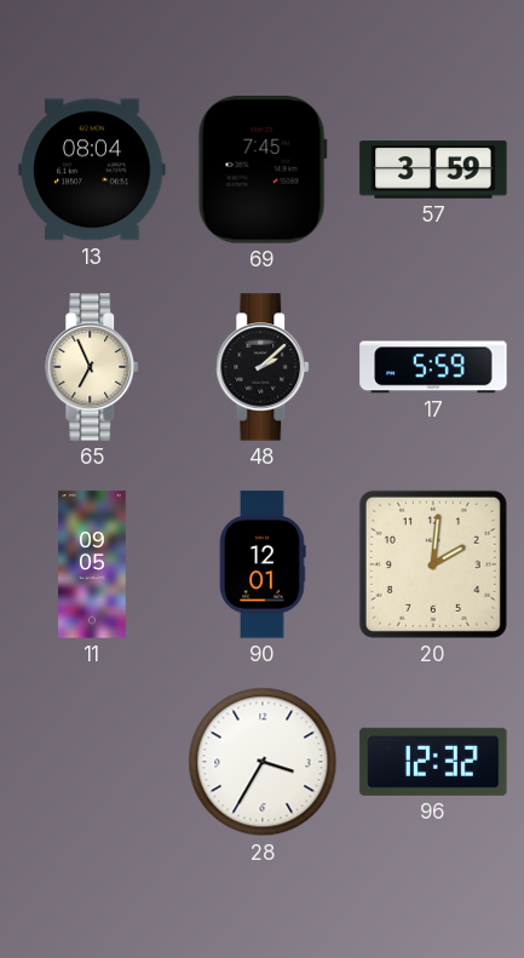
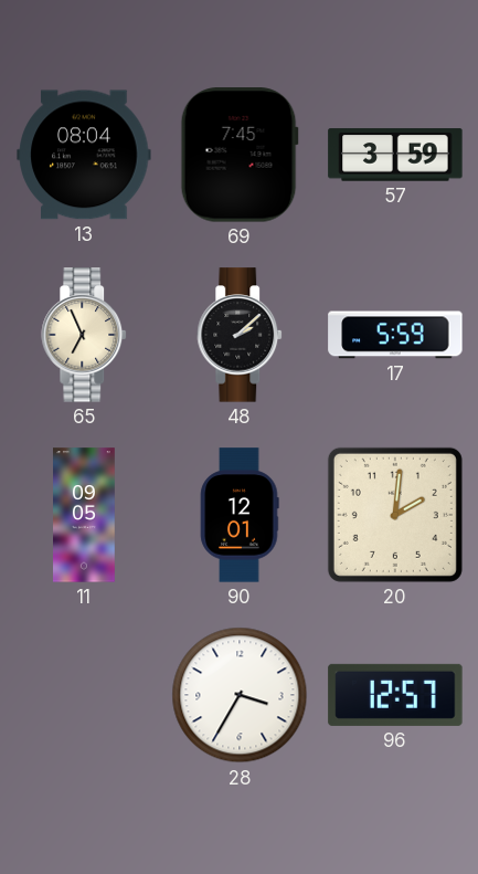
96: 12:32 -> 12:57
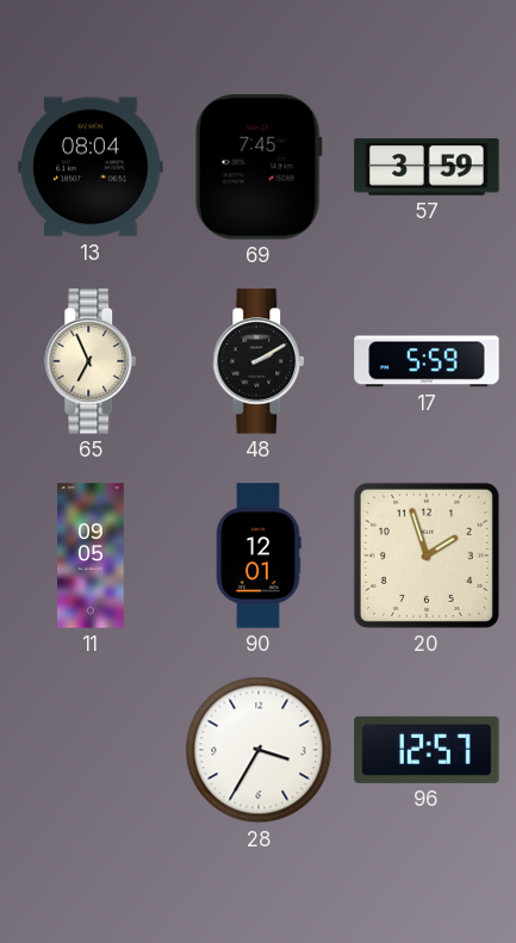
48: 2:08 -> 2:10
20: 2:01 -> 1:57
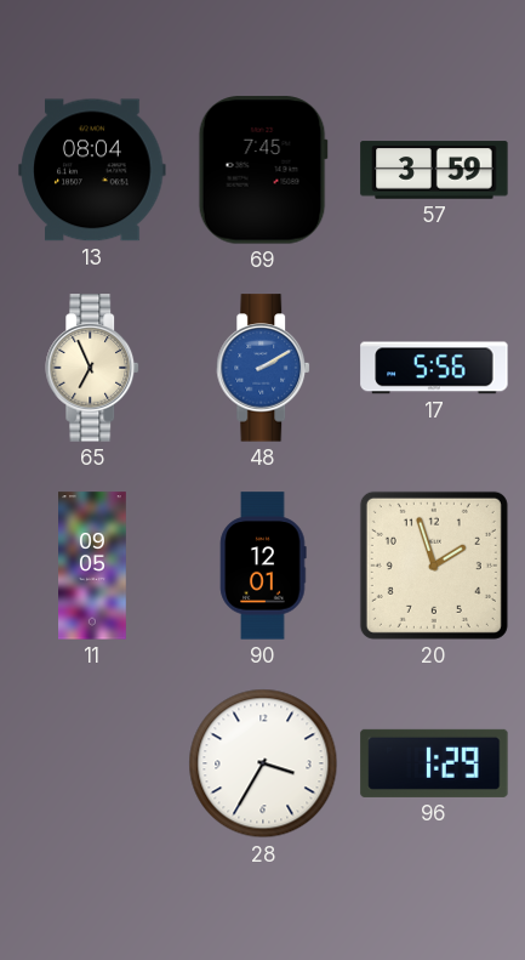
48 dial: black -> blue
17: 5:59 -> 5:56
96: 12:57 -> 1:29
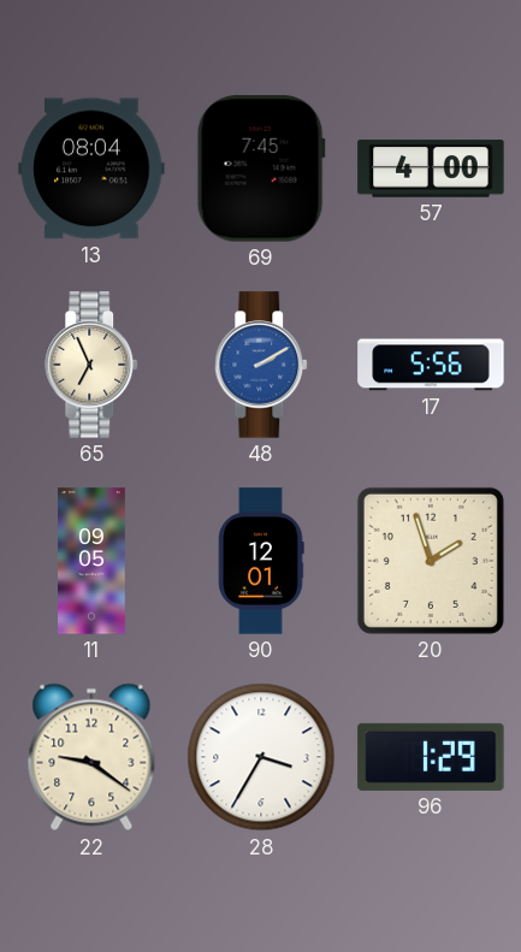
57: 3:59 -> 4:00
22: none -> 9:21
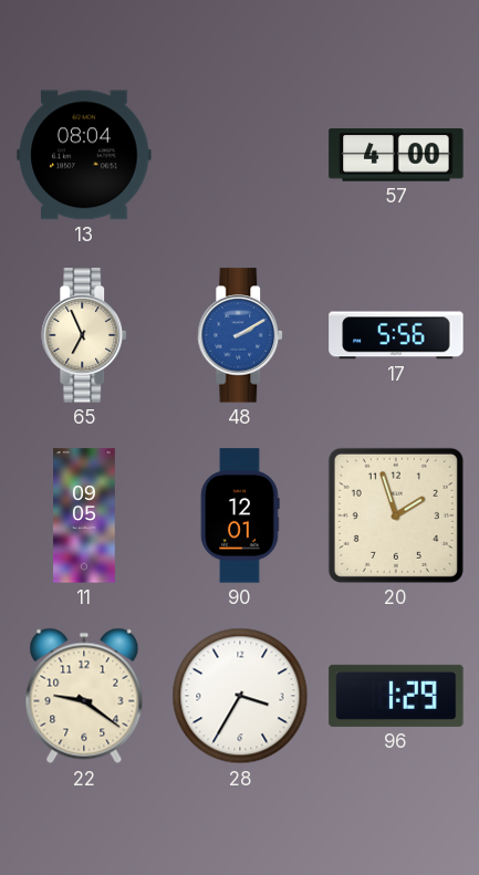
69: 7:45 -> none
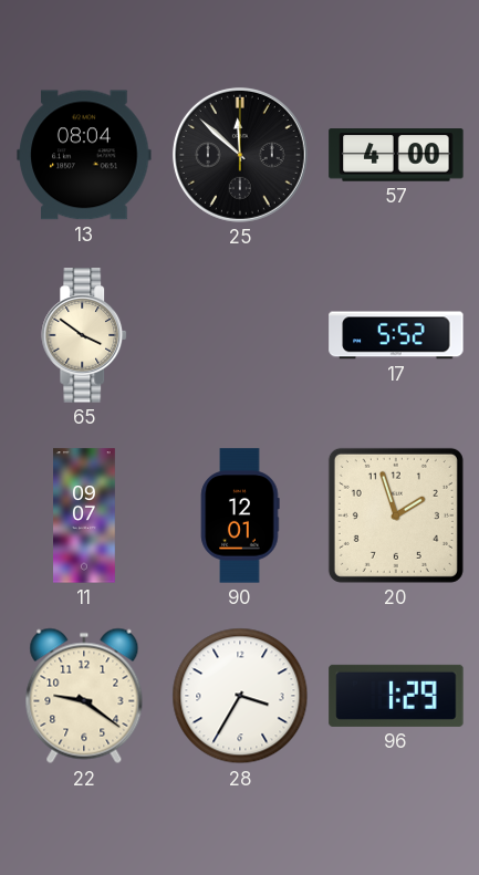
25: none -> 11:52
65: 6:56 -> 3:51
48: 2:10 -> none
17: 5:56 -> 5:52
11: 09:05 -> 09:07
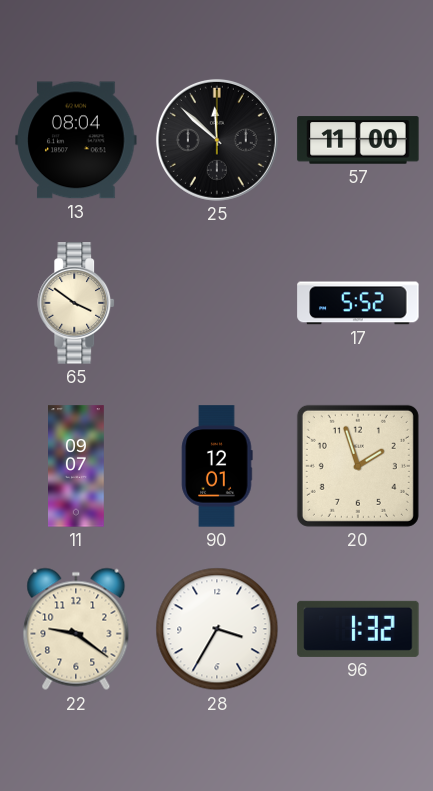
57: 4:00 -> 11:00
96: 1:29 -> 1:32
